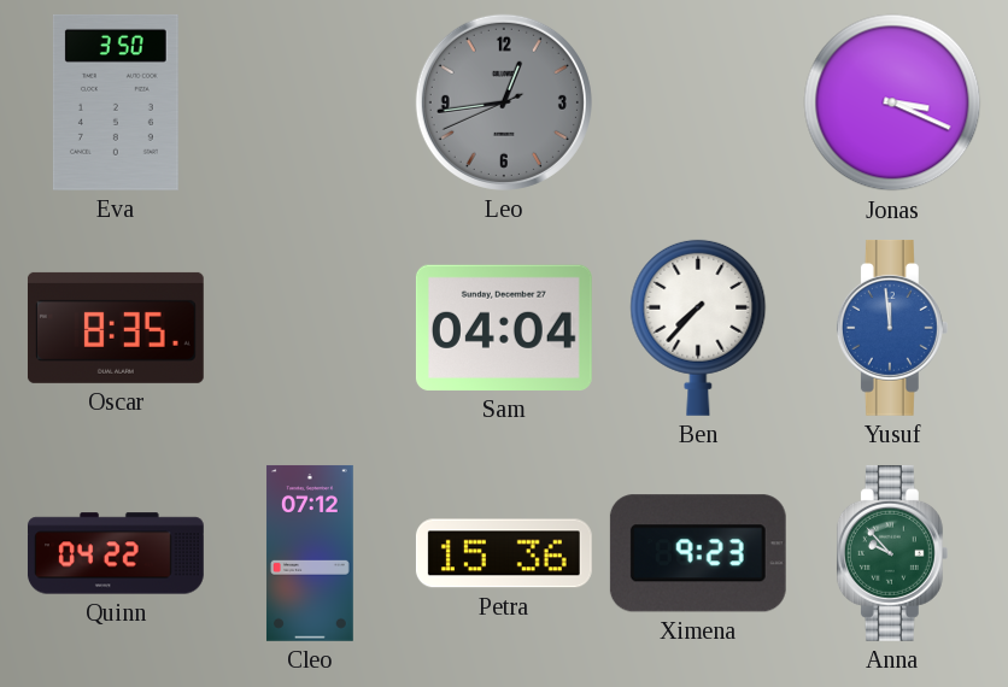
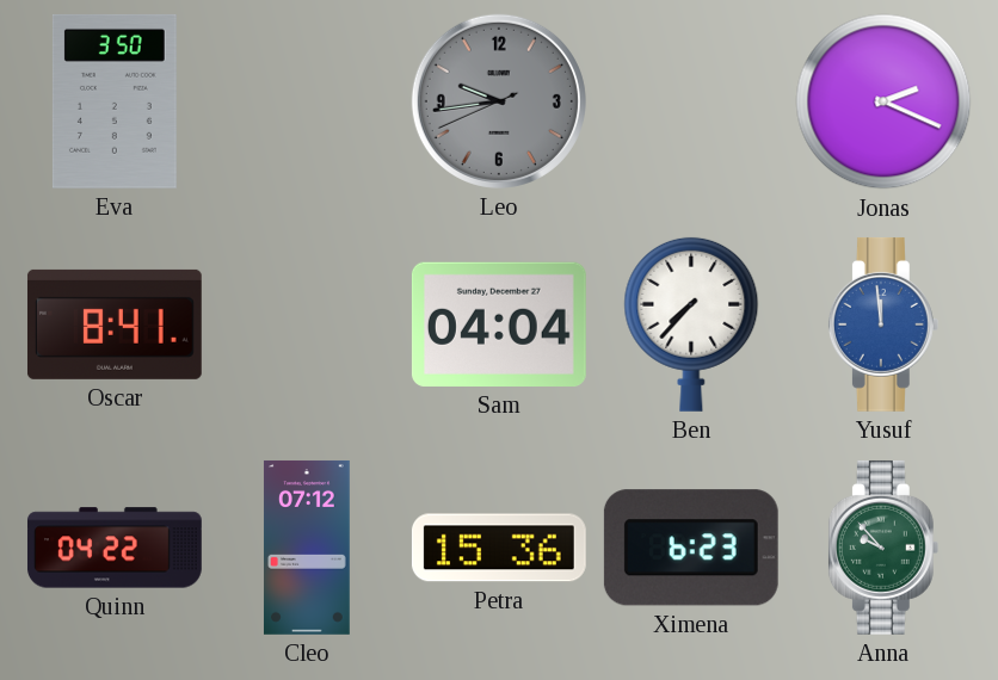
Leo: 12:43 -> 9:43
Jonas: 3:19 -> 2:19
Oscar: 8:35 -> 8:41
Ximena: 9:23 -> 6:23
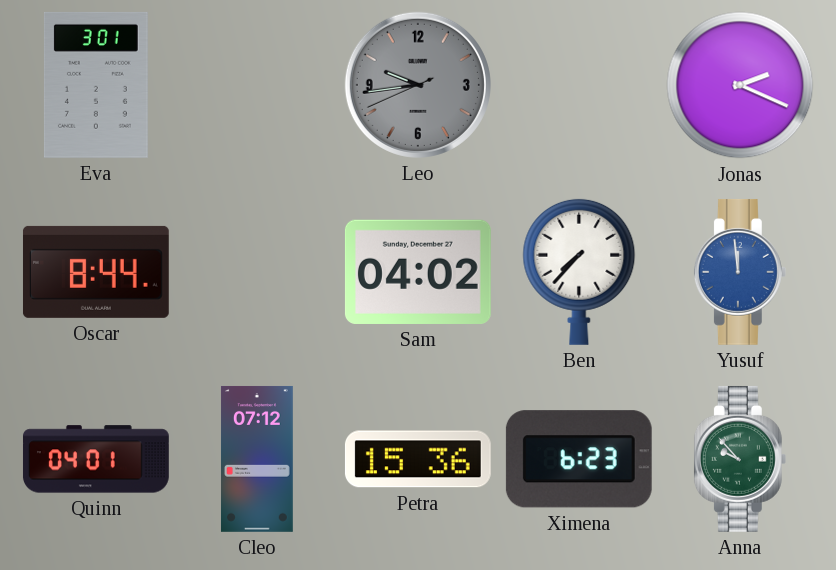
Eva: 3:50 -> 3:01
Oscar: 8:41 -> 8:44
Sam: 04:04 -> 04:02
Quinn: 04:22 -> 04:01
